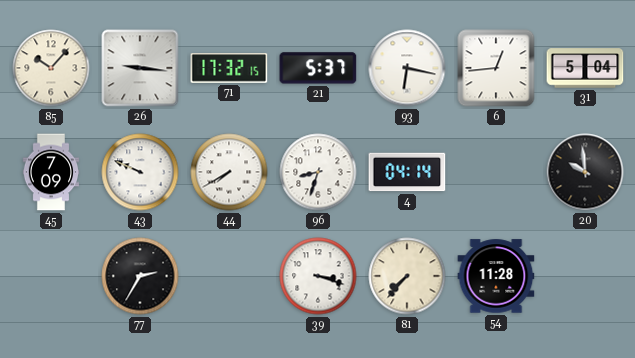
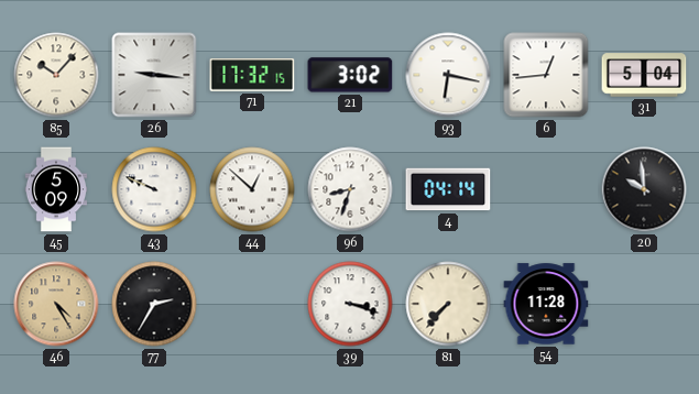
21: 5:37 -> 3:02
45: 7:09 -> 5:09
44: 7:40 -> 12:52
46: none -> 4:25
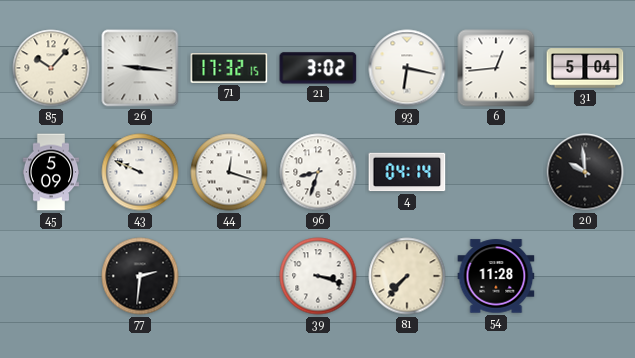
44: 12:52 -> 12:18
46: 4:25 -> none
77: 2:35 -> 2:31
